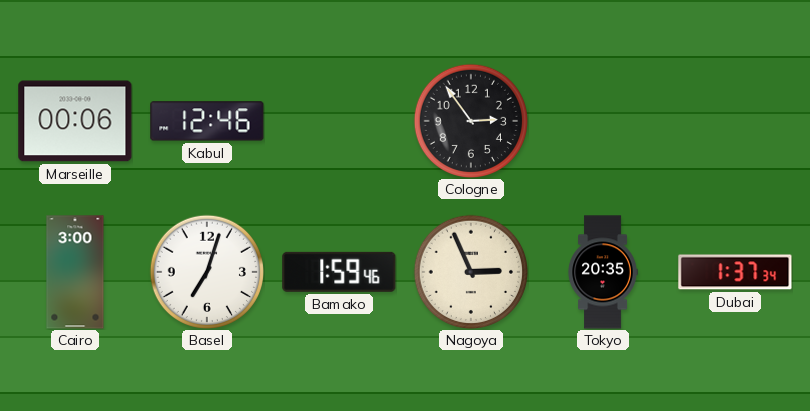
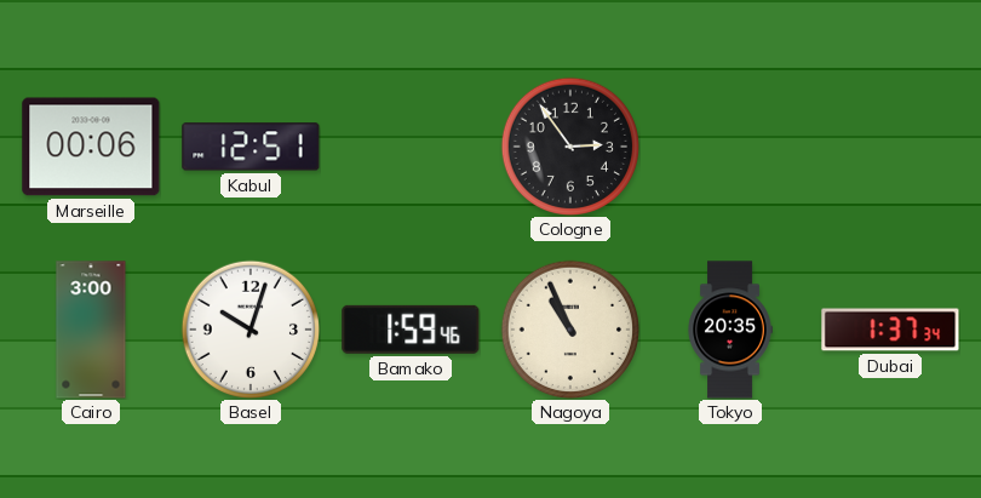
Kabul: 12:46 -> 12:51
Basel: 7:03 -> 10:03
Nagoya: 2:56 -> 10:56
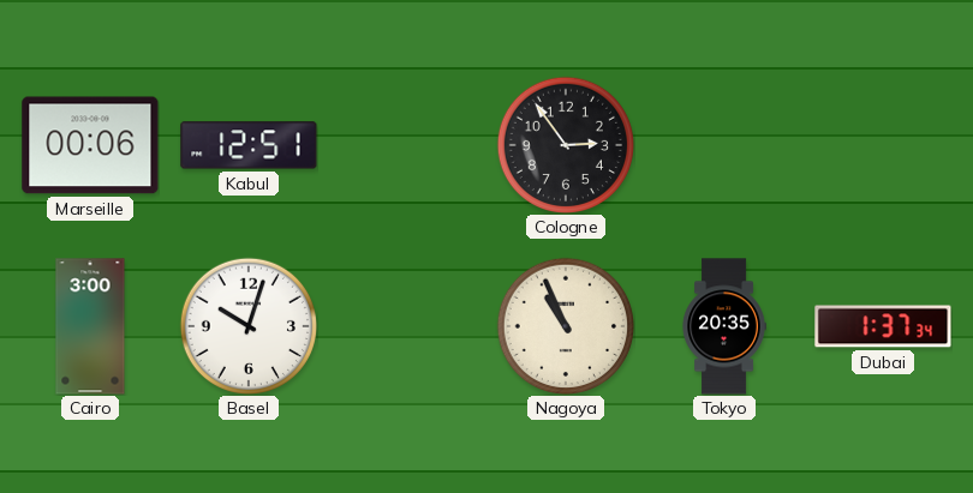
Bamako: 1:59 -> none
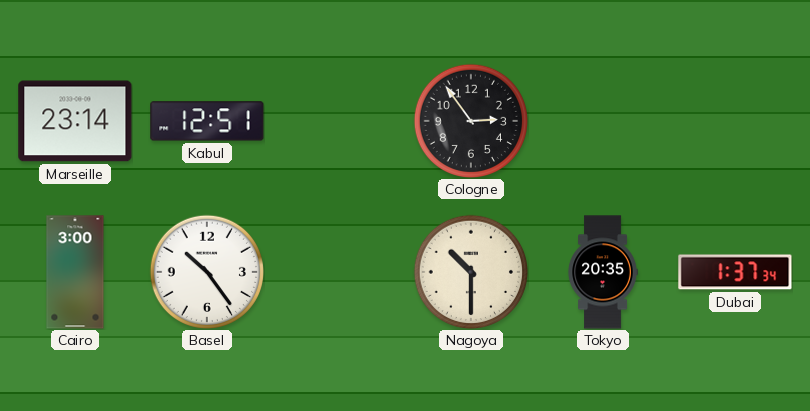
Marseille: 00:06 -> 23:14
Basel: 10:03 -> 10:24
Nagoya: 10:56 -> 10:30
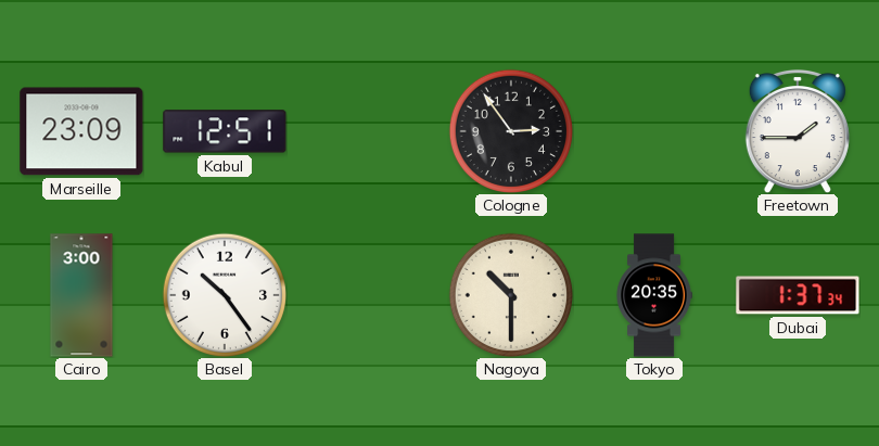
Marseille: 23:14 -> 23:09
Freetown: none -> 1:45
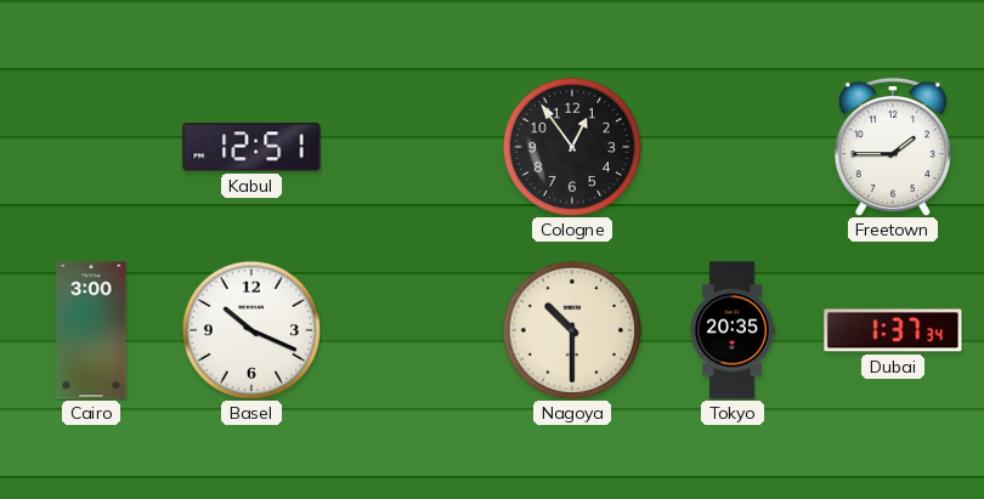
Marseille: 23:09 -> none
Cologne: 2:54 -> 12:54
Basel: 10:24 -> 10:19
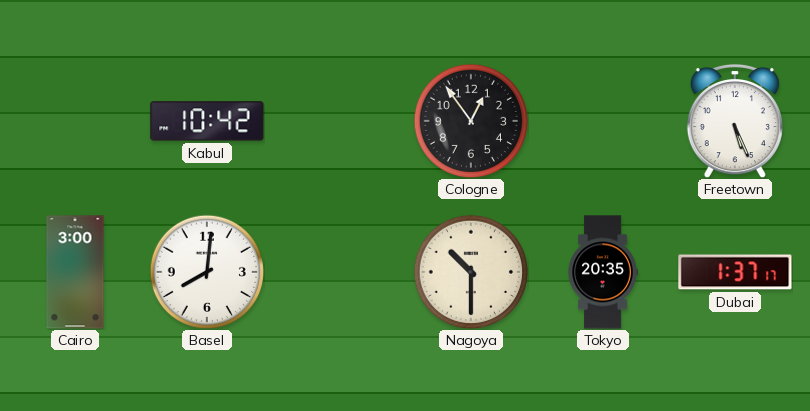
Kabul: 12:51 -> 10:42
Freetown: 1:45 -> 5:26
Basel: 10:19 -> 8:01
Dubai: 1:37:34 -> 1:37:17
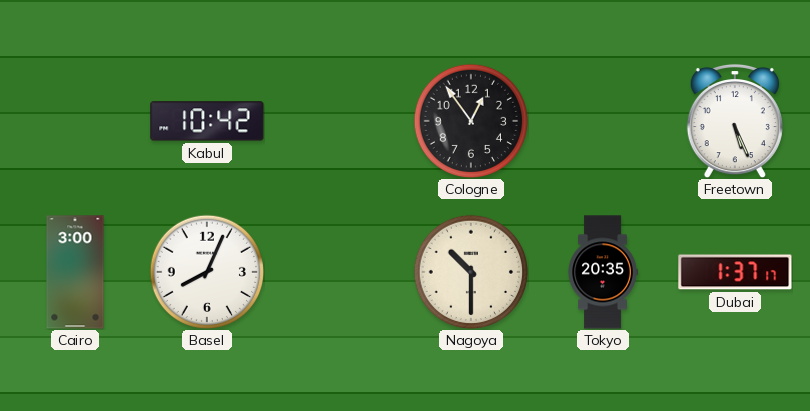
Basel: 8:01 -> 8:04
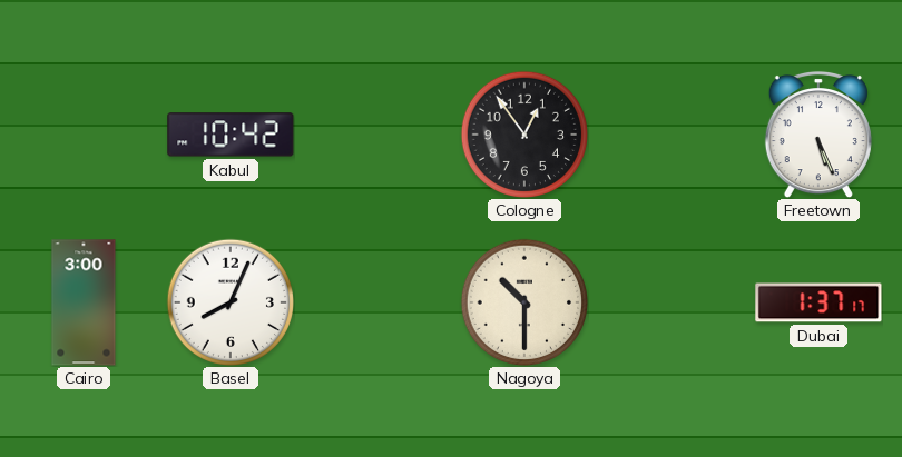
Tokyo: 20:35 -> none
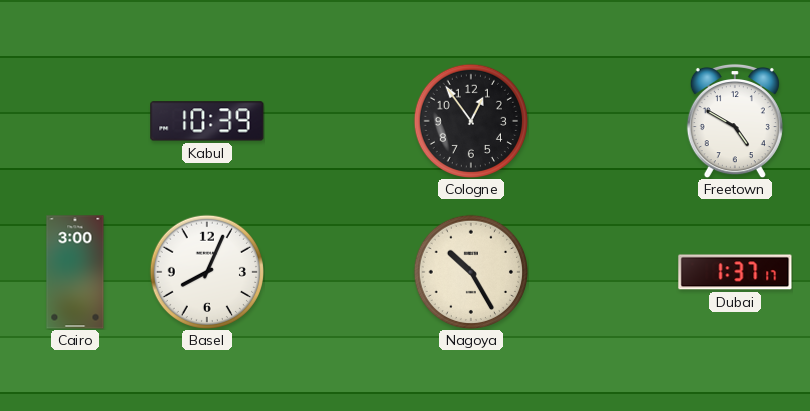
Kabul: 10:42 -> 10:39
Freetown: 5:26 -> 4:50
Nagoya: 10:30 -> 10:25
